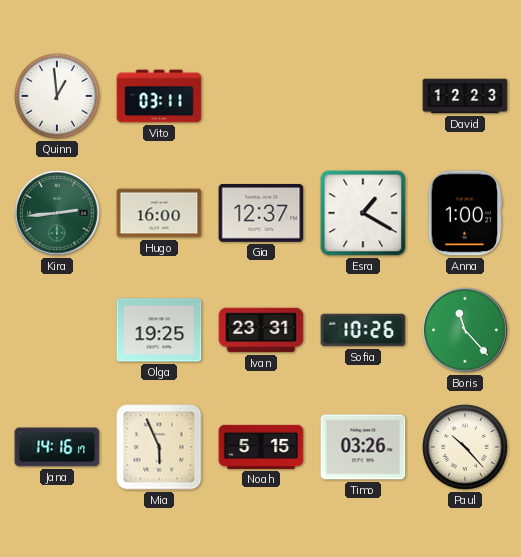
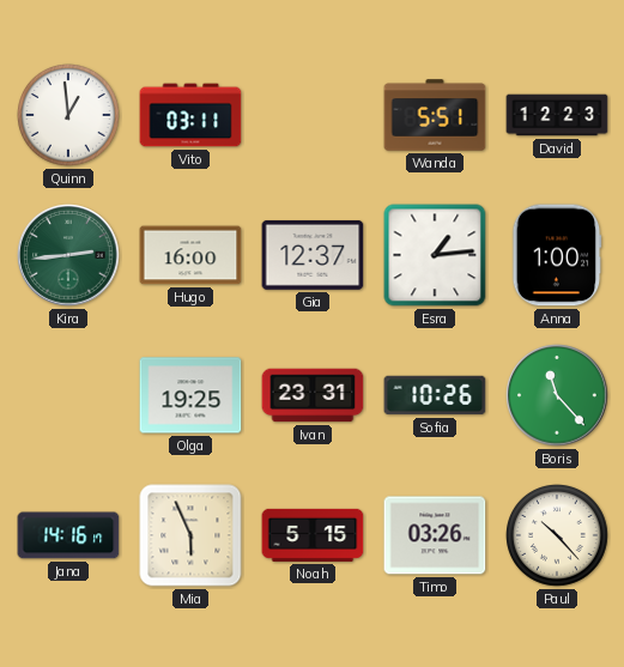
Wanda: none -> 5:51
Esra: 1:20 -> 1:14
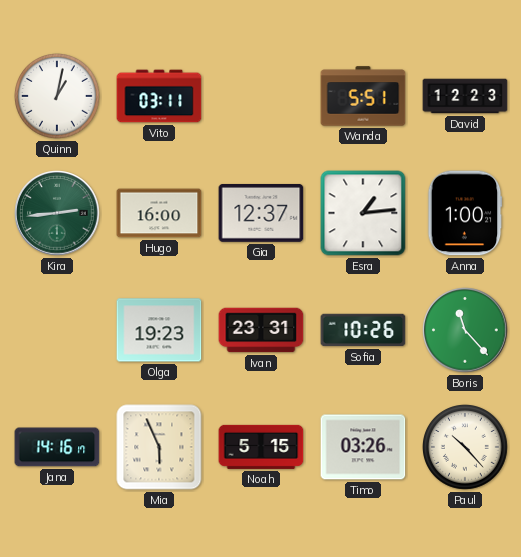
Quinn: 12:59 -> 1:02
Olga: 19:25 -> 19:23
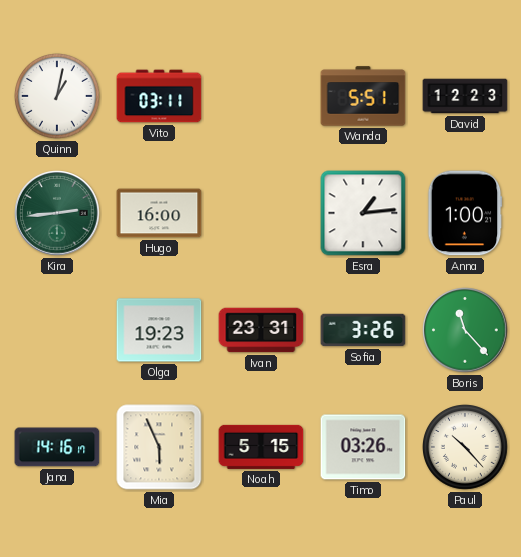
Gia: 12:37 -> none
Sofia: 10:26 -> 3:26
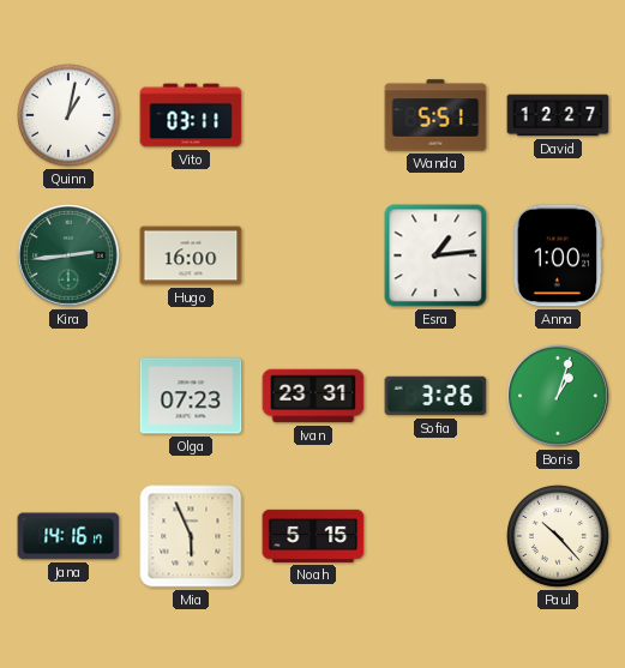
David: 12:23 -> 12:27
Olga: 19:23 -> 07:23
Boris: 11:23 -> 1:03
Timo: 03:26 -> none
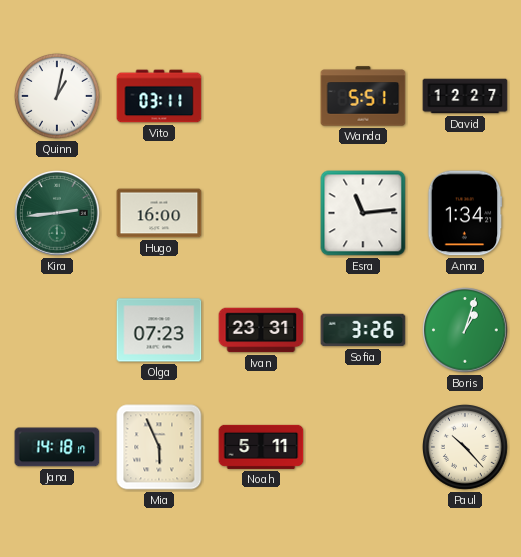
Esra: 1:14 -> 11:14
Anna: 1:00 -> 1:34
Jana: 14:16 -> 14:18
Noah: 5:15 -> 5:11
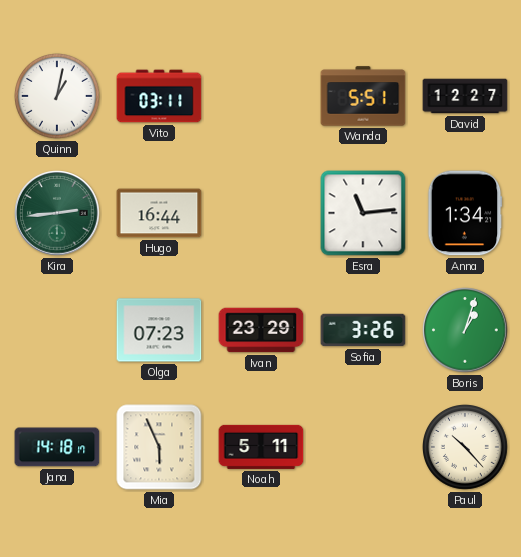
Hugo: 16:00 -> 16:44
Ivan: 23:31 -> 23:29
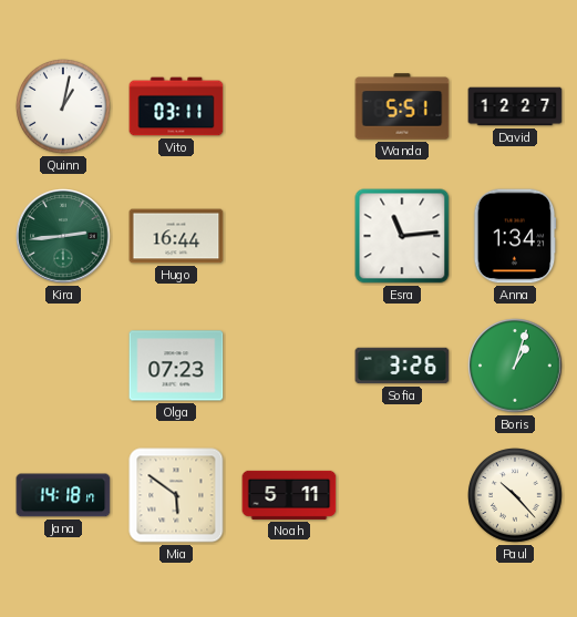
Ivan: 23:29 -> none
Mia: 5:56 -> 5:51
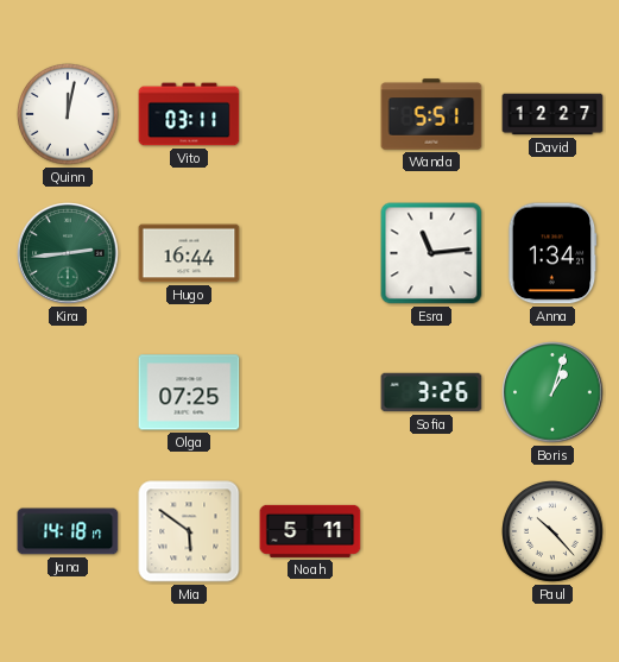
Quinn: 1:02 -> 12:02
Olga: 07:23 -> 07:25
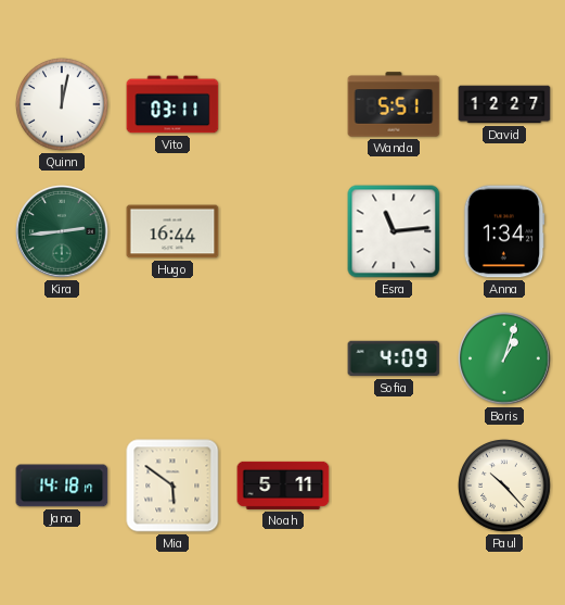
Olga: 07:25 -> none
Sofia: 3:26 -> 4:09
